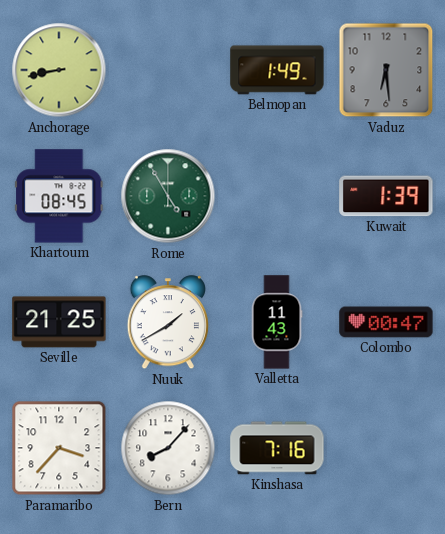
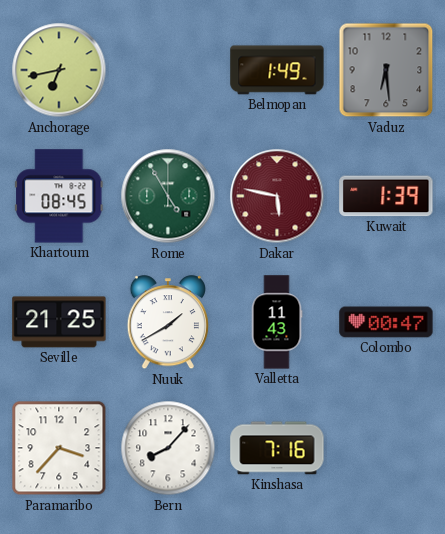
Anchorage: 8:43 -> 6:43
Dakar: none -> 5:47
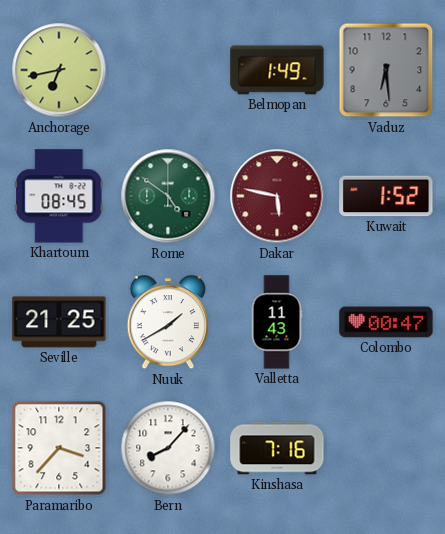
Rome: 4:55 -> 4:51
Kuwait: 1:39 -> 1:52
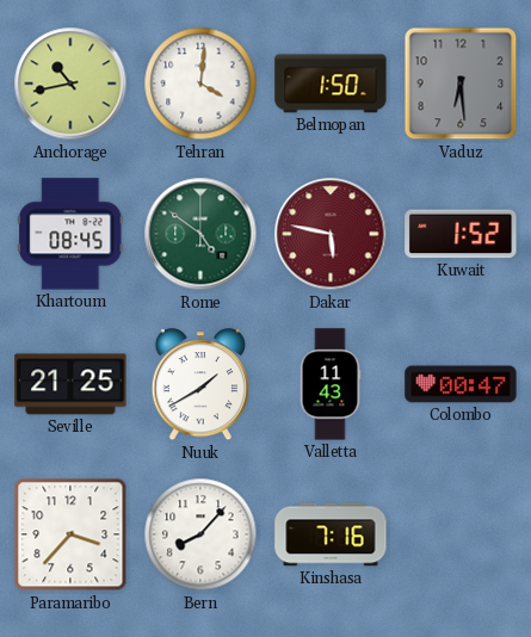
Anchorage: 6:43 -> 10:43
Tehran: none -> 4:01
Belmopan: 1:49 -> 1:50
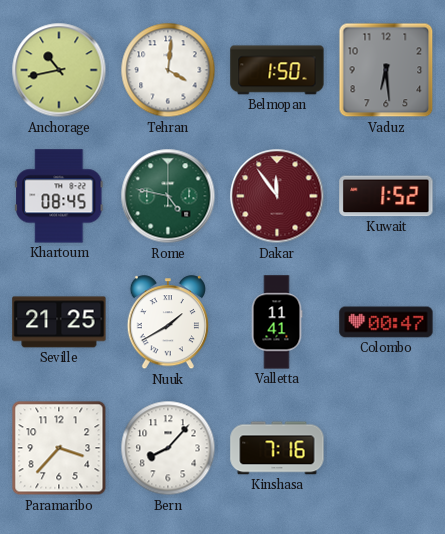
Rome: 4:51 -> 4:47
Dakar: 5:47 -> 11:54
Valletta: 11:43 -> 11:41
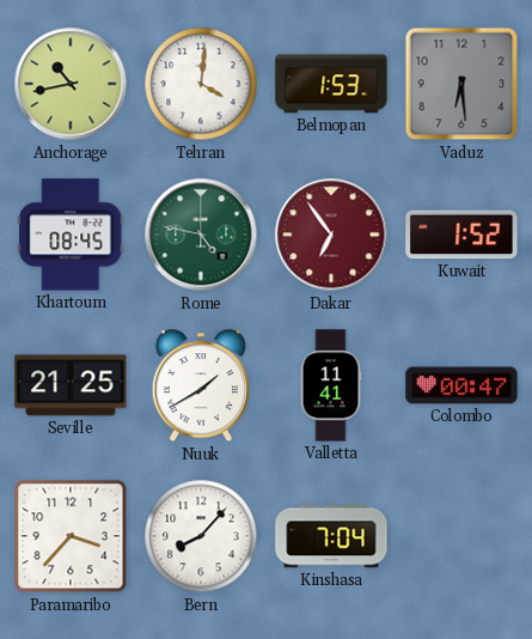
Belmopan: 1:50 -> 1:53
Dakar: 11:54 -> 6:54
Kinshasa: 7:16 -> 7:04
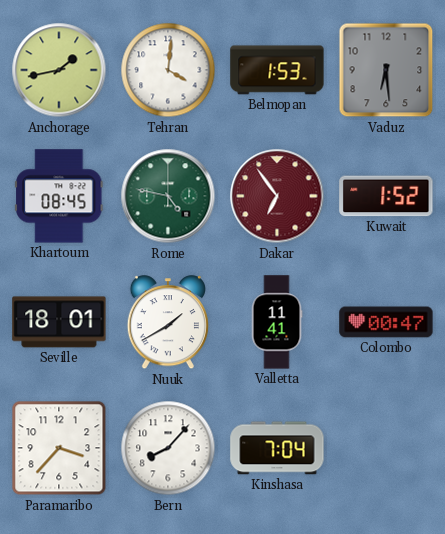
Anchorage: 10:43 -> 1:43
Seville: 21:25 -> 18:01
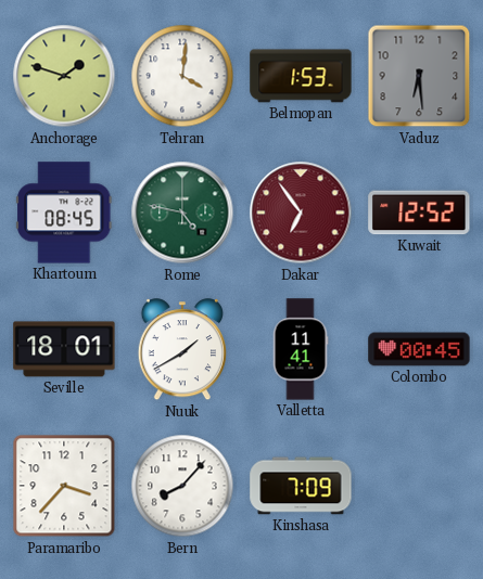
Anchorage: 1:43 -> 1:48
Kuwait: 1:52 -> 12:52
Colombo: 00:47 -> 00:45
Kinshasa: 7:04 -> 7:09
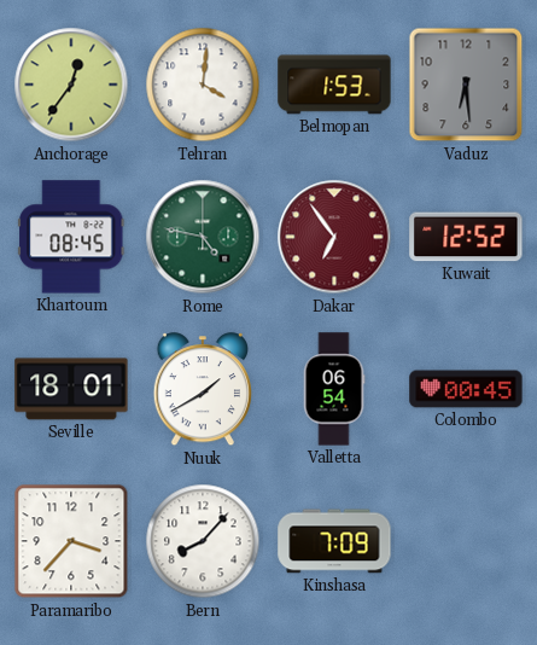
Anchorage: 1:48 -> 12:36
Valletta: 11:41 -> 06:54
